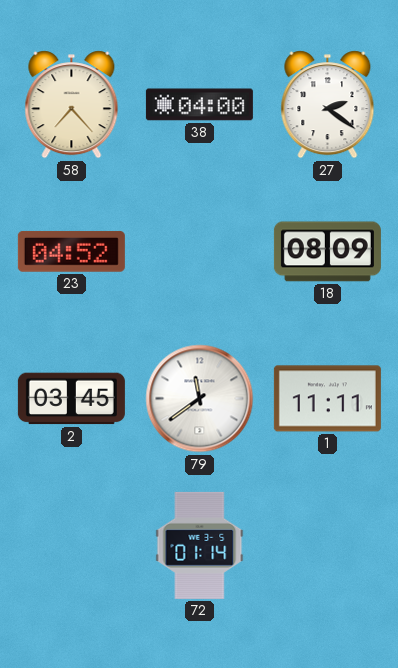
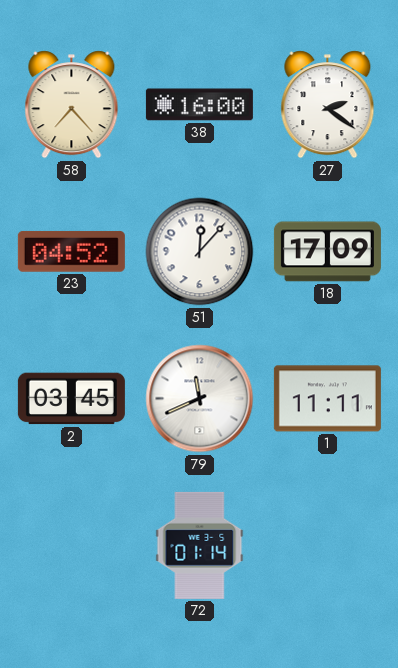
38: 04:00 -> 16:00
51: none -> 12:07
18: 08:09 -> 17:09
79: 11:39 -> 11:41
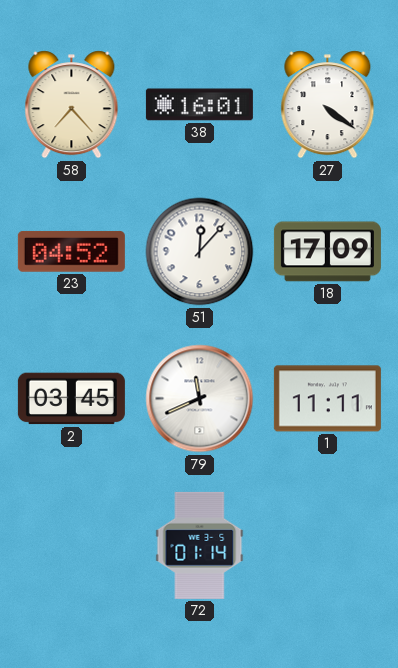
38: 16:00 -> 16:01
27: 2:21 -> 4:21
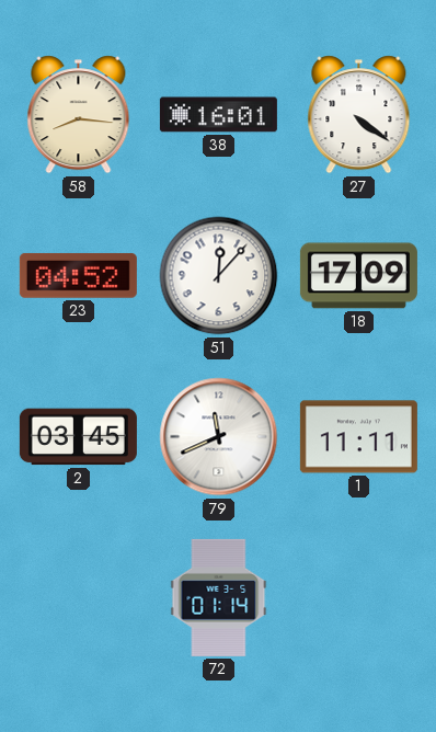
58: 7:23 -> 8:16
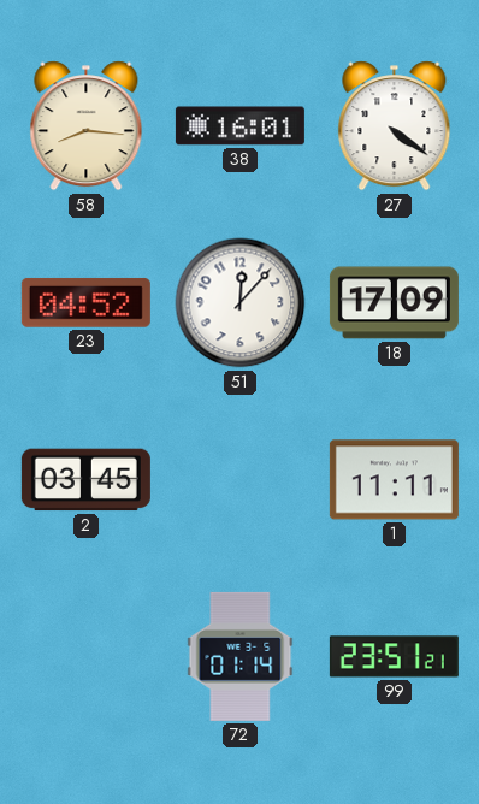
79: 11:41 -> none
99: none -> 23:51
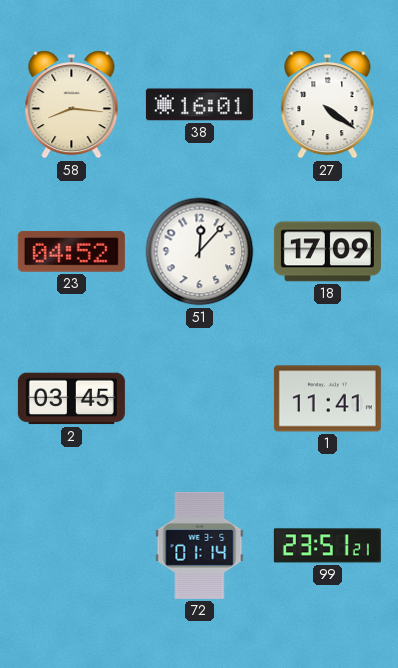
1: 11:11 -> 11:41
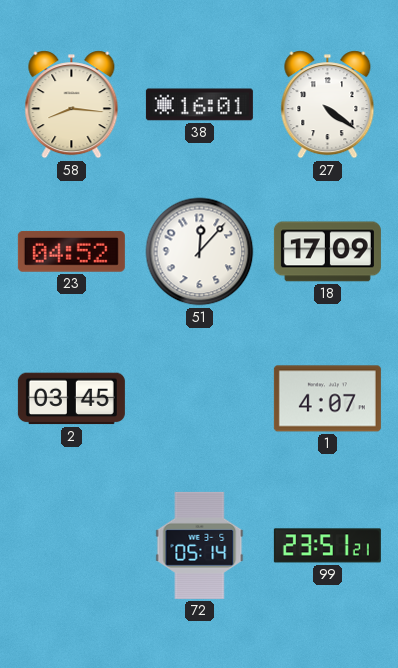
1: 11:41 -> 4:07
72: 01:14 -> 05:14
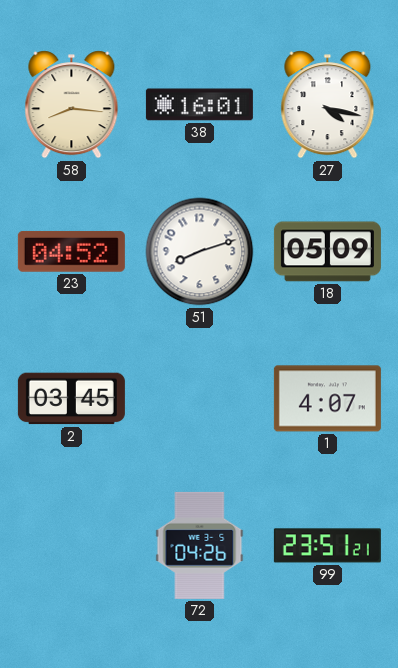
27: 4:21 -> 4:17
51: 12:07 -> 8:12
18: 17:09 -> 05:09
72: 05:14 -> 04:26
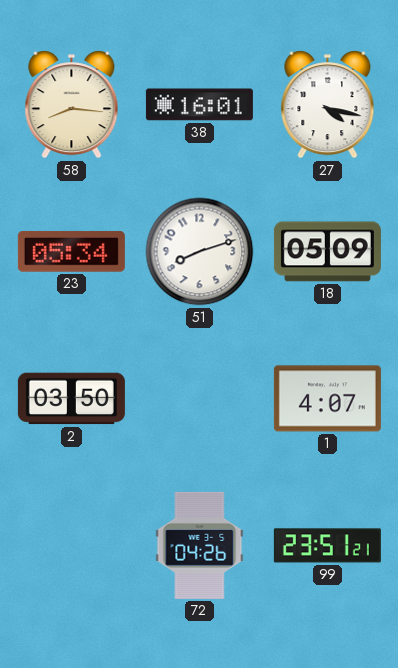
23: 04:52 -> 05:34
2: 03:45 -> 03:50
